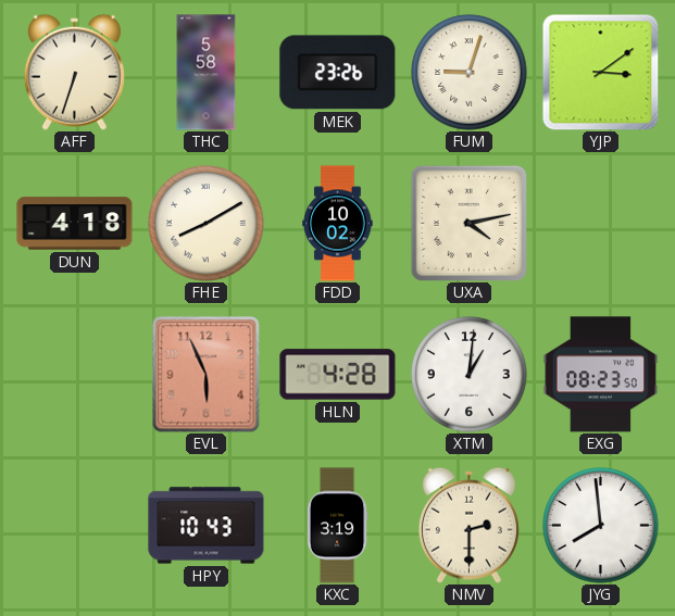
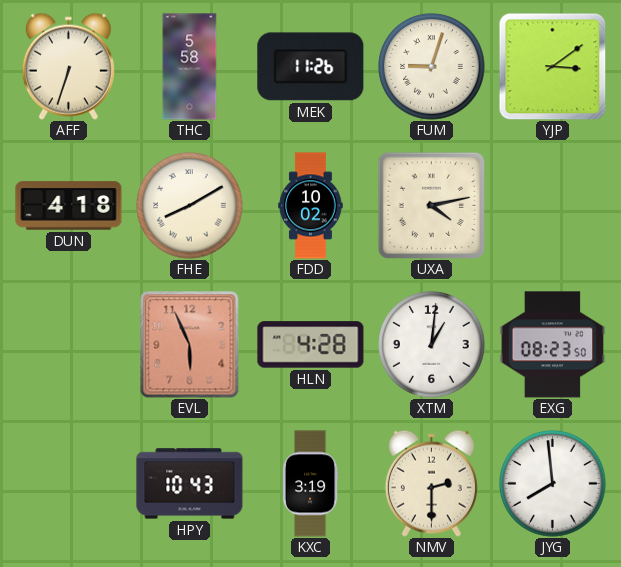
MEK: 23:26 -> 11:26
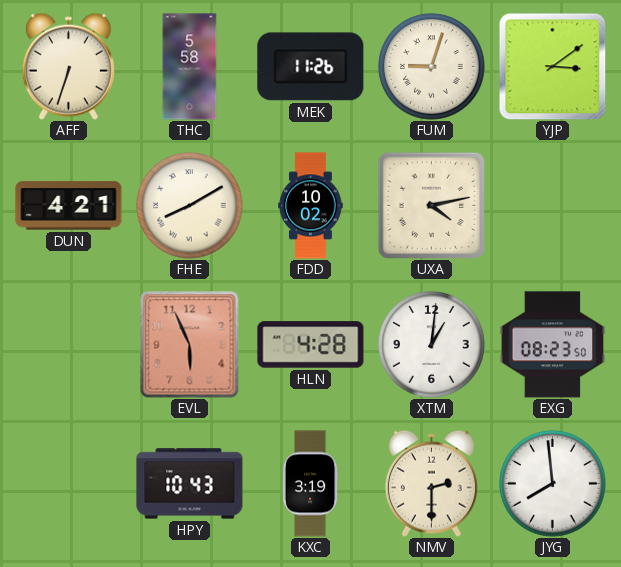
DUN: 4:18 -> 4:21
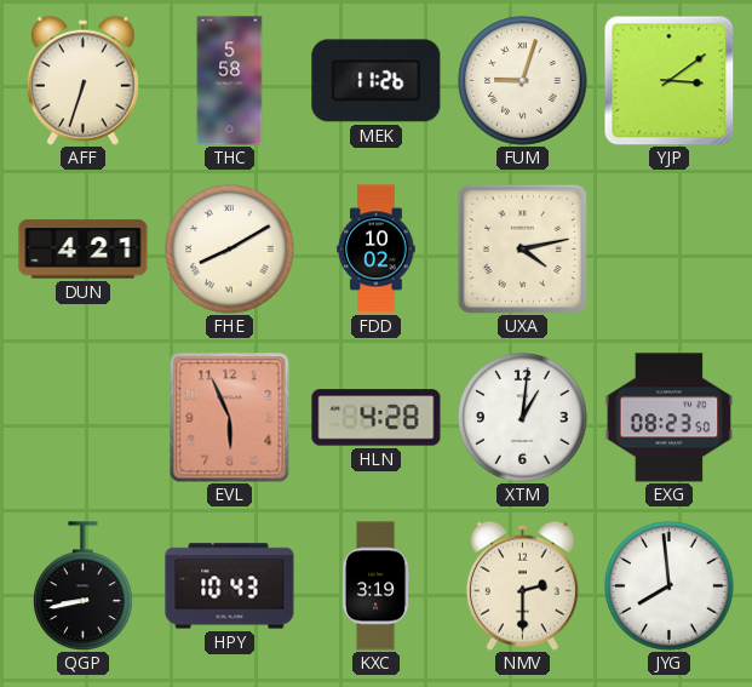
QGP: none -> 8:43
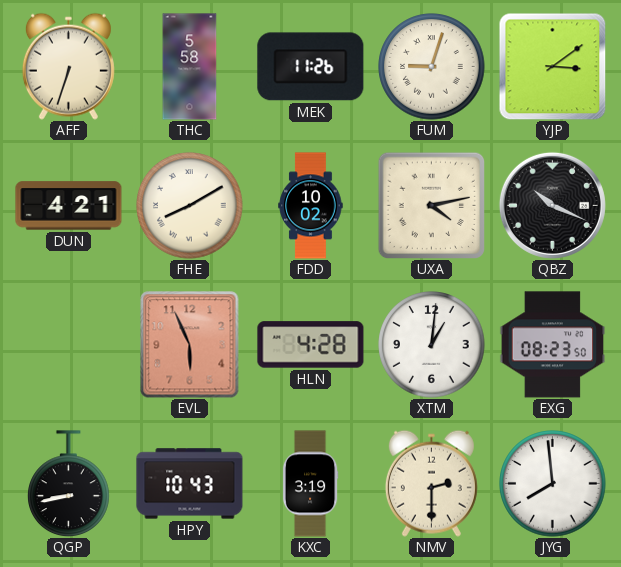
QBZ: none -> 10:19
